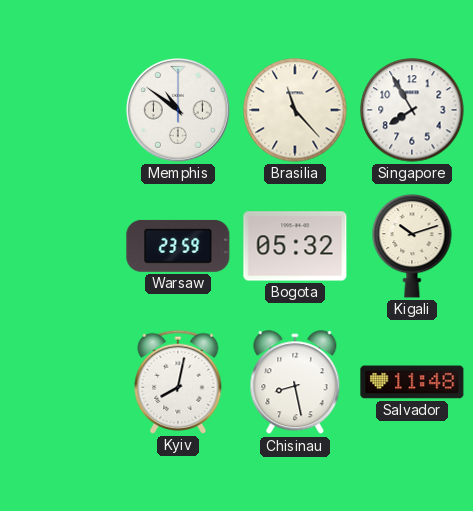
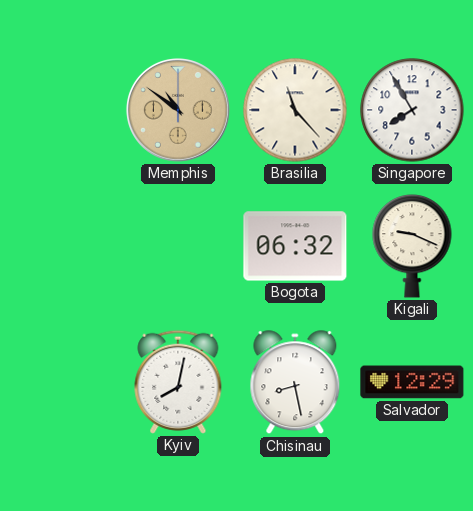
Memphis dial: white -> champagne
Warsaw: 23:59 -> none
Bogota: 05:32 -> 06:32
Kigali: 10:12 -> 9:19
Salvador: 11:48 -> 12:29
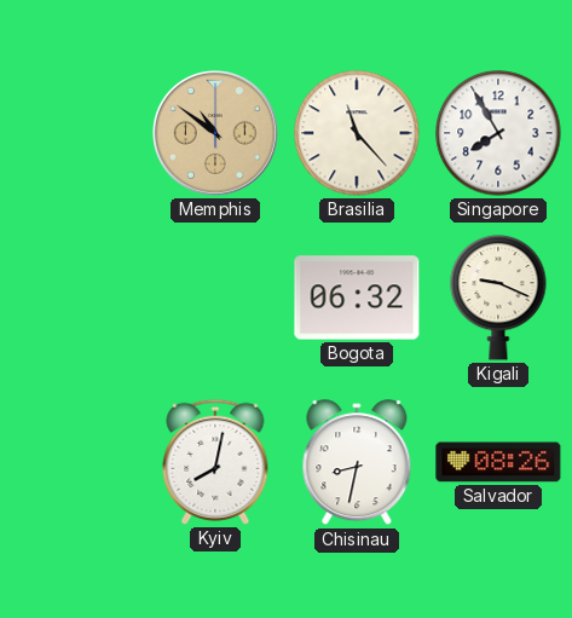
Chisinau: 8:28 -> 8:32
Salvador: 12:29 -> 08:26
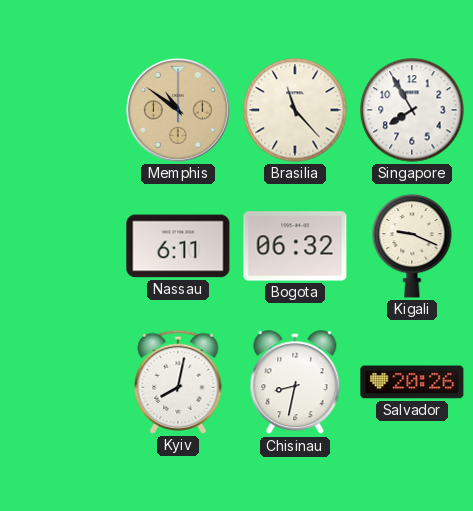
Nassau: none -> 6:11
Salvador: 08:26 -> 20:26
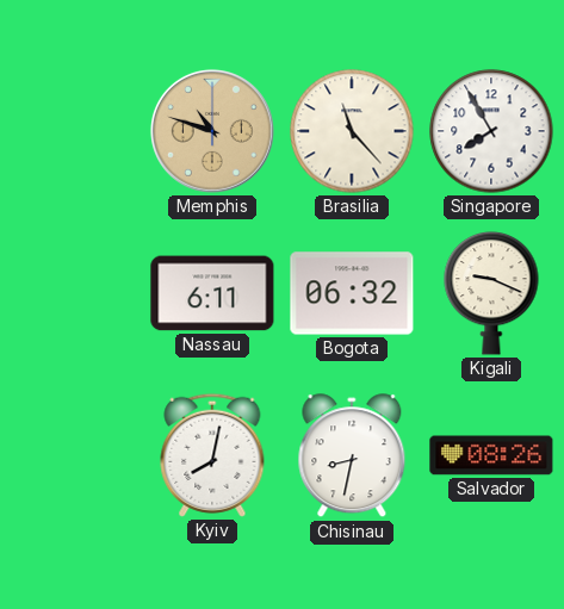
Memphis: 10:51 -> 10:48
Salvador: 20:26 -> 08:26
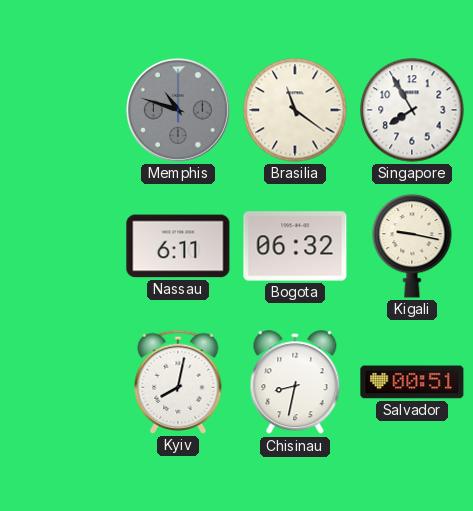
Memphis dial: champagne -> grey
Brasilia: 11:23 -> 11:21
Kigali: 9:19 -> 9:17
Salvador: 08:26 -> 00:51
